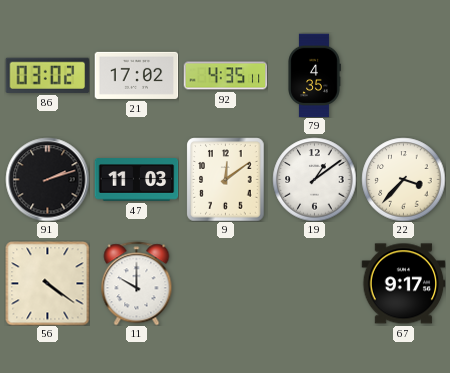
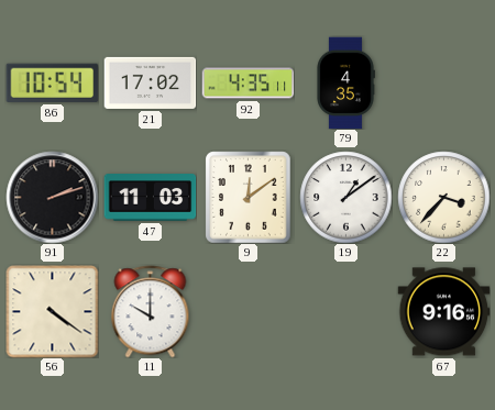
86: 03:02 -> 10:54
67: 9:17 -> 9:16
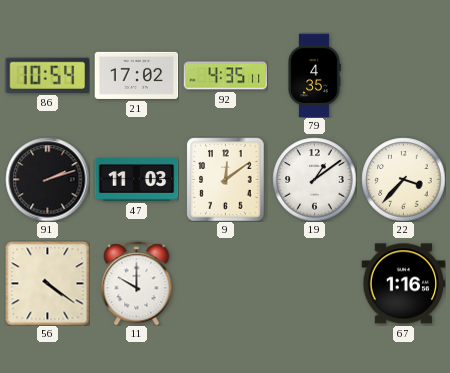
67: 9:16 -> 1:16
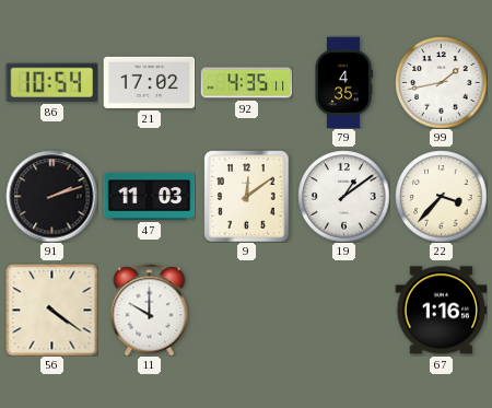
99: none -> 1:43
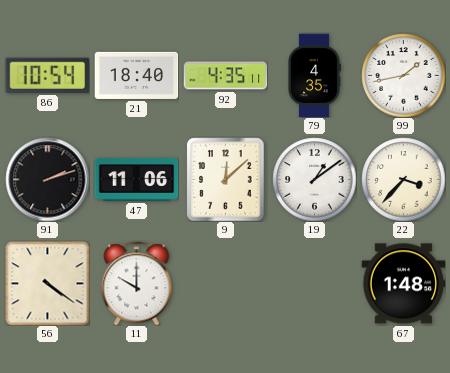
21: 17:02 -> 18:40
47: 11:03 -> 11:06
9: 12:09 -> 12:08
67: 1:16 -> 1:48
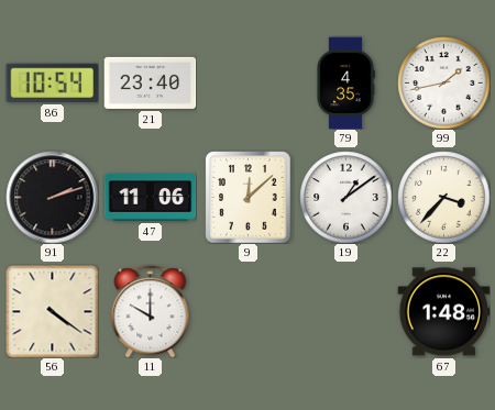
21: 18:40 -> 23:40
92: 4:35 -> none
